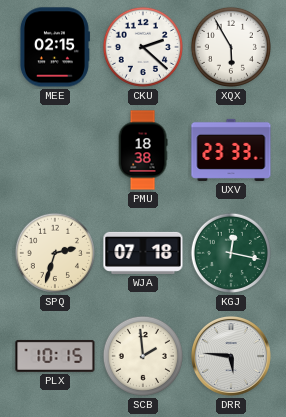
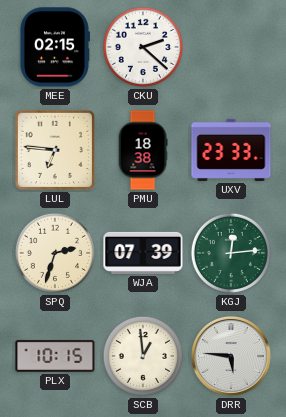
XQX: 5:55 -> none
LUL: none -> 6:46
WJA: 07:18 -> 07:39
KGJ: 12:17 -> 12:14
SCB: 1:59 -> 12:59
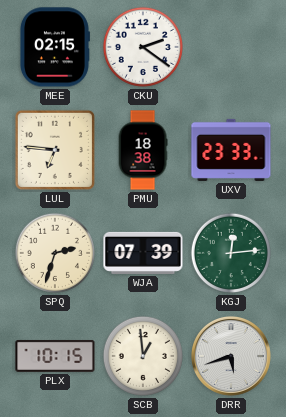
CKU: 2:22 -> 2:21
DRR: 5:46 -> 5:42
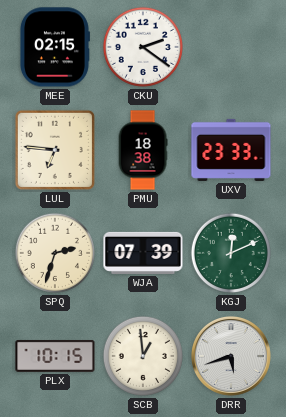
KGJ: 12:14 -> 12:11
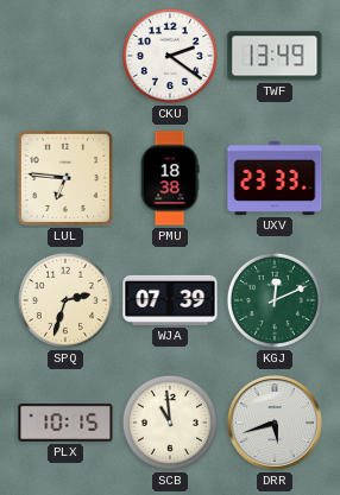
MEE: 02:15 -> none
TWF: none -> 13:49
SCB: 12:59 -> 10:59
